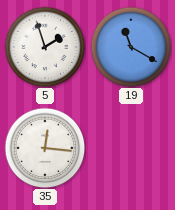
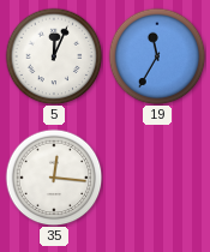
5: 1:57 -> 12:04
19: 11:20 -> 11:35
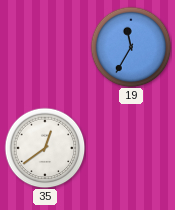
5: 12:04 -> none
35: 12:16 -> 12:39
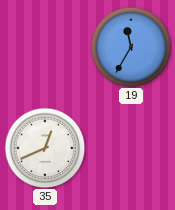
35: 12:39 -> 12:41
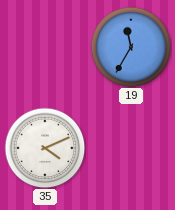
35: 12:41 -> 4:11
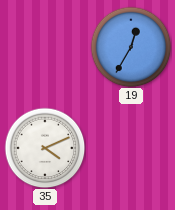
19: 11:35 -> 12:35
